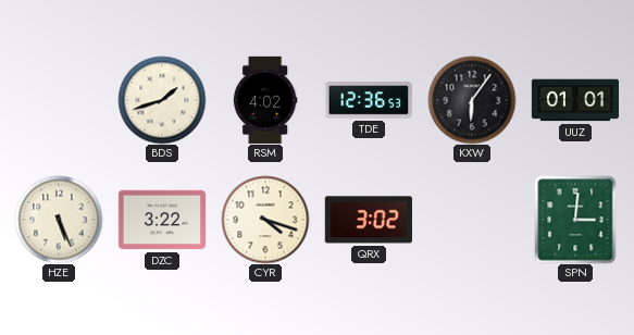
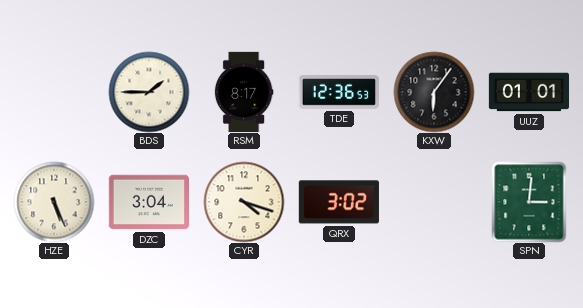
BDS: 1:42 -> 1:45
RSM: 4:02 -> 8:17
DZC: 3:22 -> 3:04
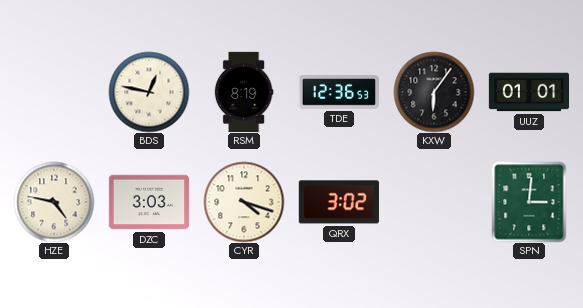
BDS: 1:45 -> 12:47
RSM: 8:17 -> 8:19
HZE: 5:26 -> 4:47
DZC: 3:04 -> 3:03
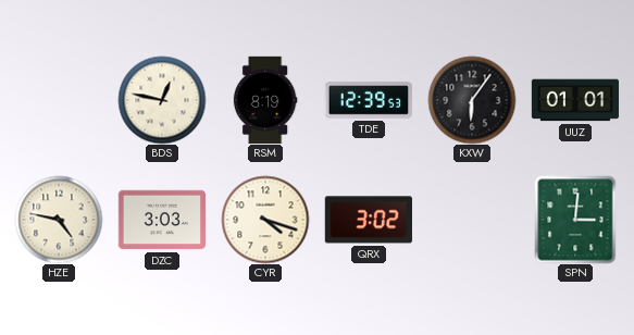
TDE: 12:36 -> 12:39
